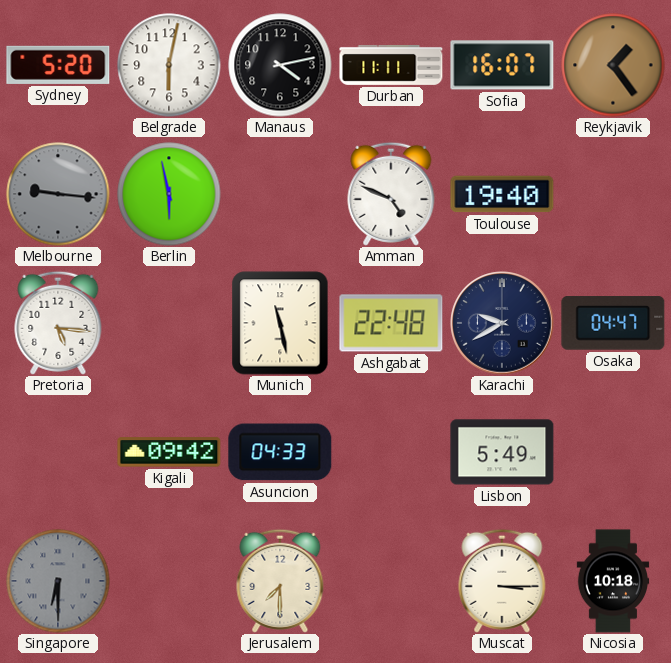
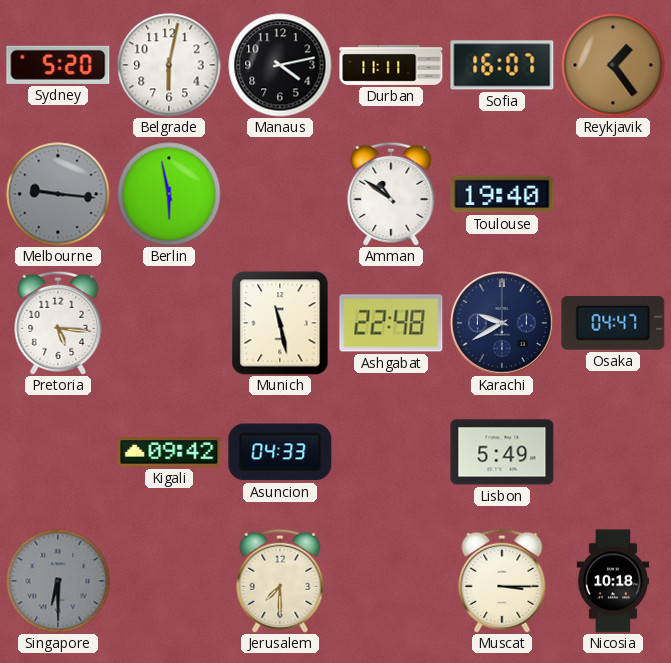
Amman: 4:49 -> 10:51
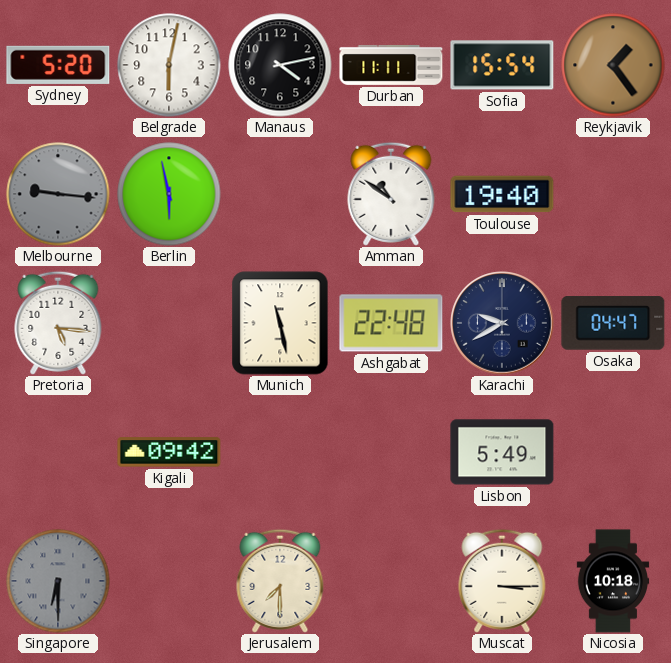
Sofia: 16:07 -> 15:54
Asuncion: 04:33 -> none
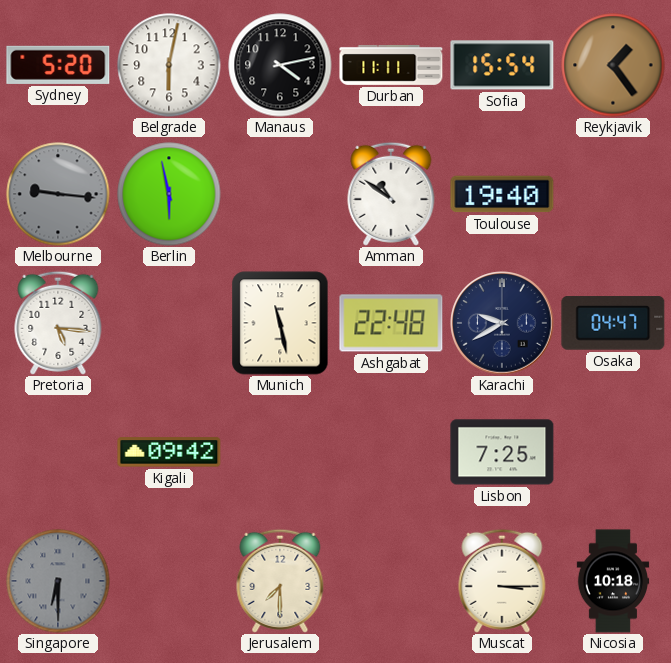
Lisbon: 5:49 -> 7:25
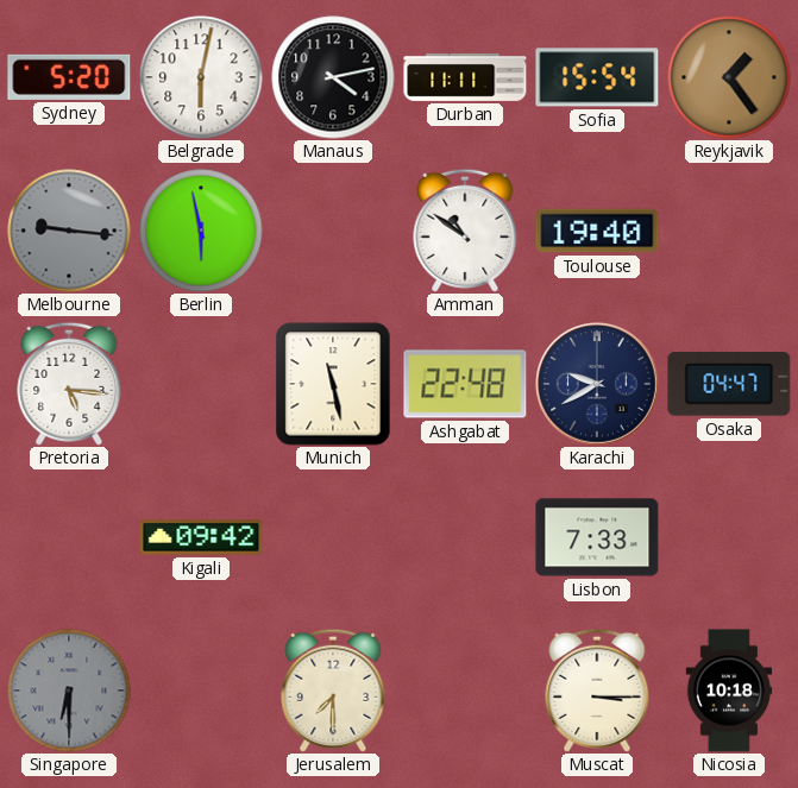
Lisbon: 7:25 -> 7:33
